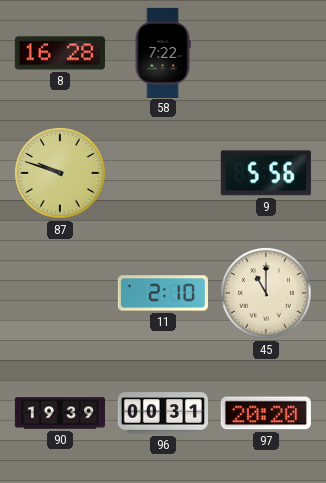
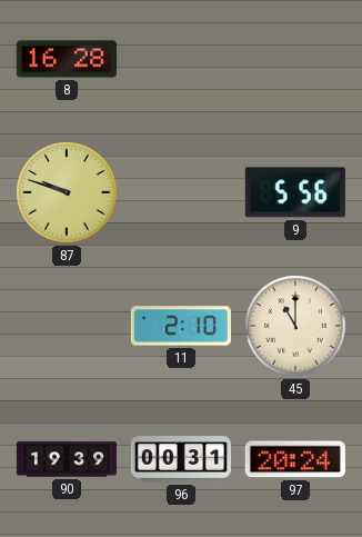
58: 7:22 -> none
97: 20:20 -> 20:24
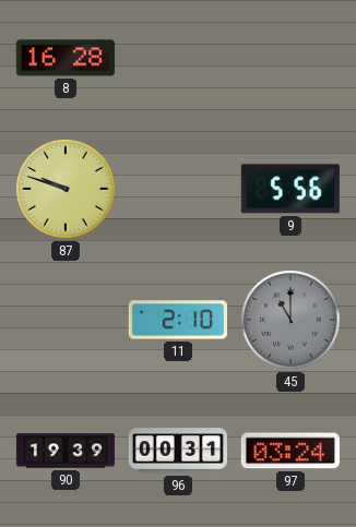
45 dial: cream -> grey
97: 20:24 -> 03:24
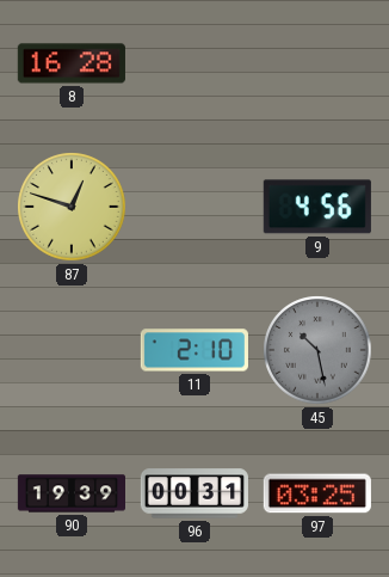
87: 9:48 -> 12:48
9: 5:56 -> 4:56
45: 11:00 -> 10:28
97: 03:24 -> 03:25
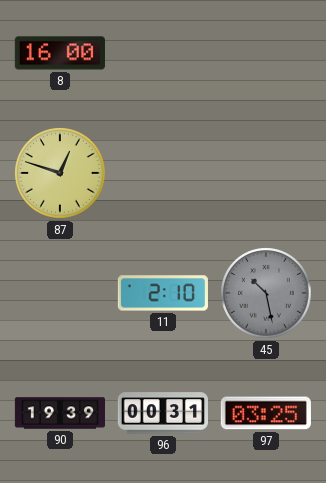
8: 16:28 -> 16:00
9: 4:56 -> none
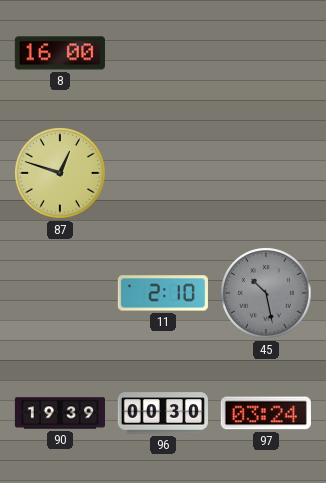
96: 00:31 -> 00:30
97: 03:25 -> 03:24
